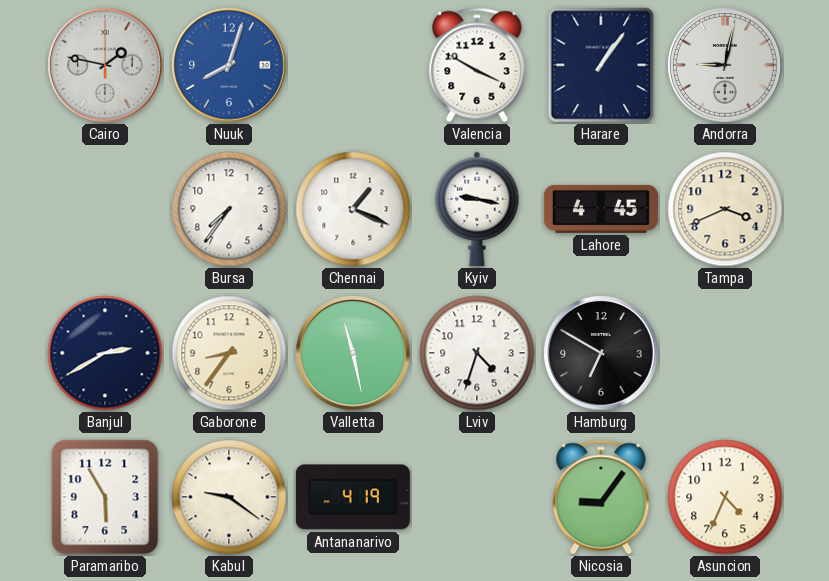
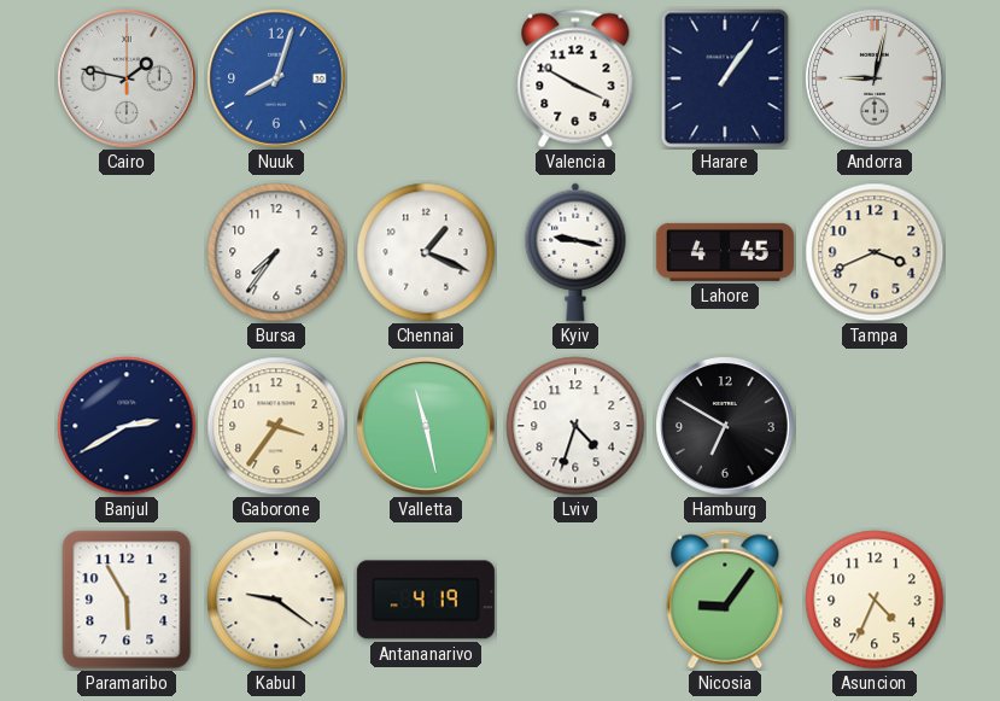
Gaborone: 8:36 -> 3:36
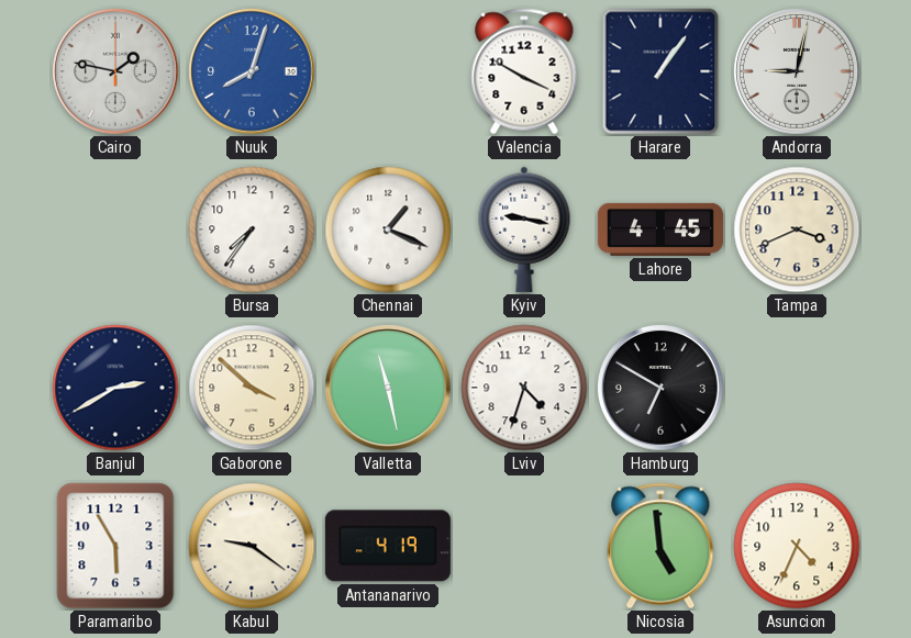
Gaborone: 3:36 -> 3:52
Nicosia: 9:06 -> 4:59
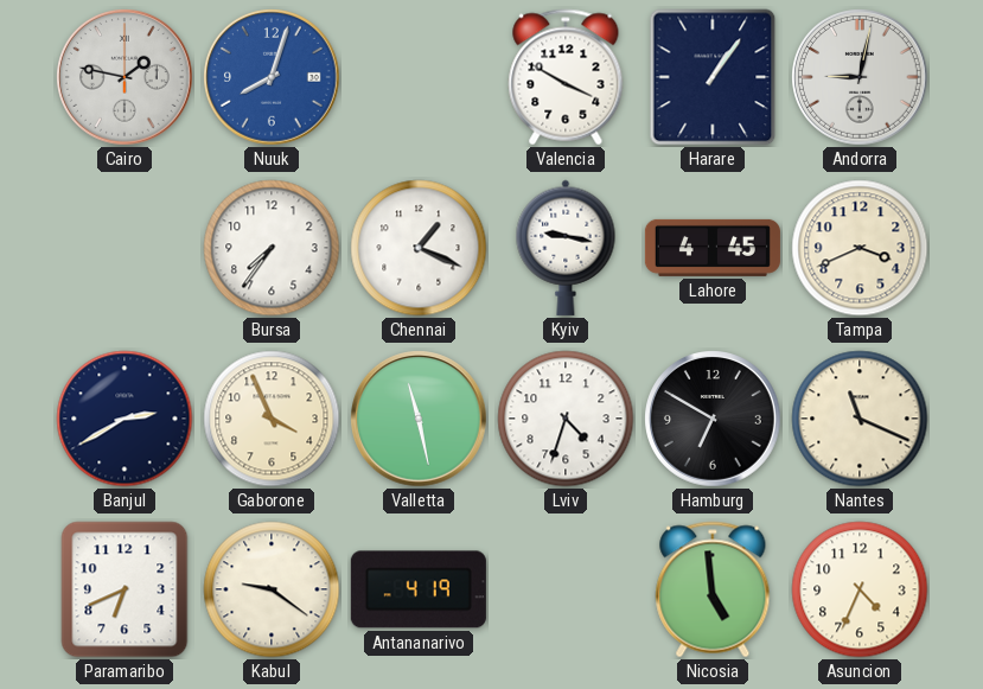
Gaborone: 3:52 -> 3:56
Nantes: none -> 11:19
Paramaribo: 5:55 -> 6:41
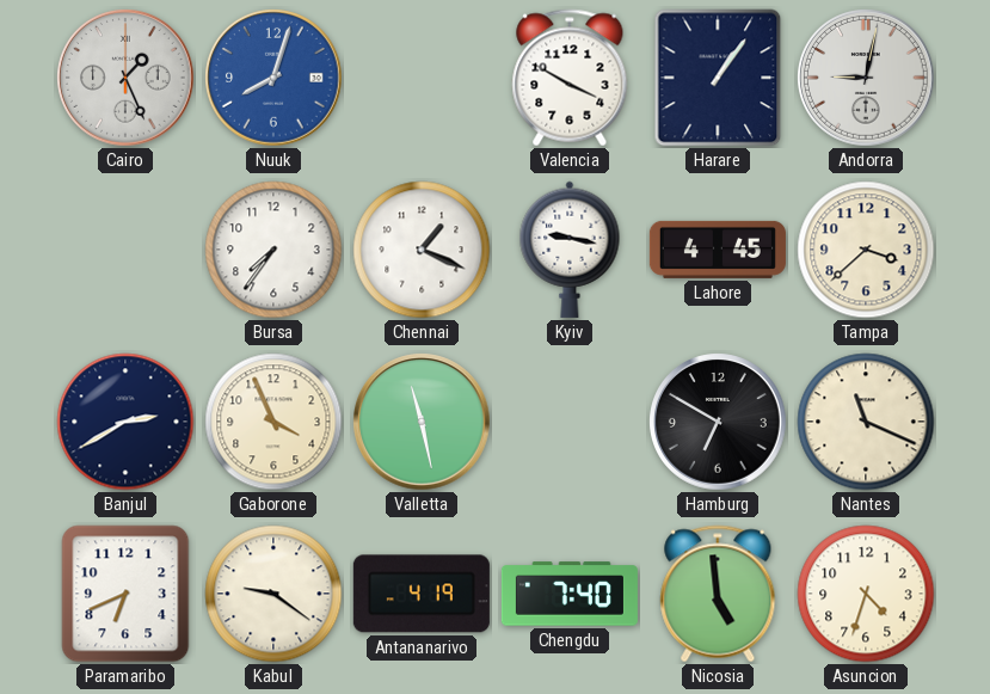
Cairo: 1:47 -> 1:26
Tampa: 3:41 -> 3:38
Lviv: 4:33 -> none
Chengdu: none -> 7:40
Asuncion: 4:34 -> 4:33
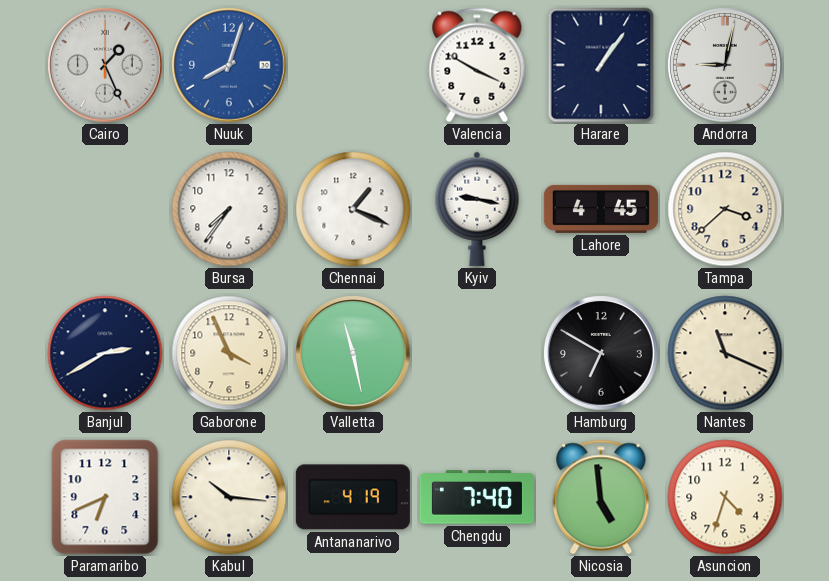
Kabul: 9:21 -> 10:16
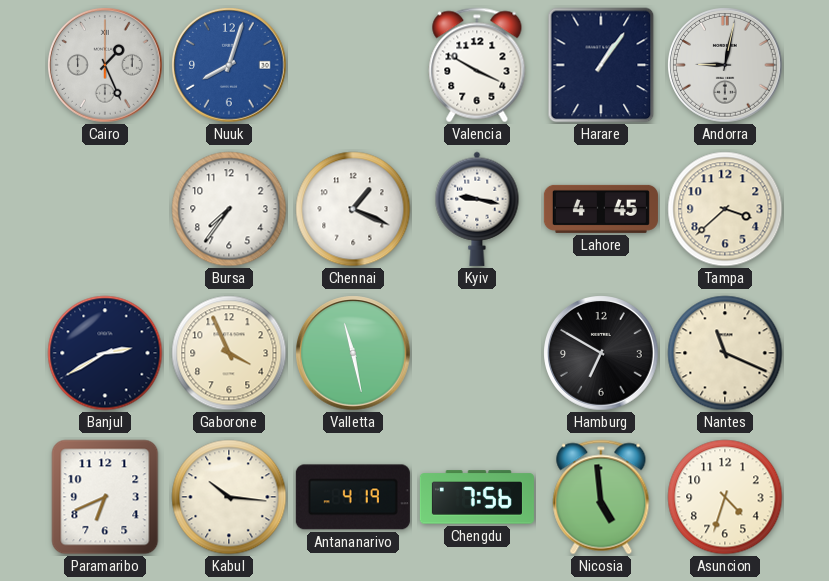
Chengdu: 7:40 -> 7:56
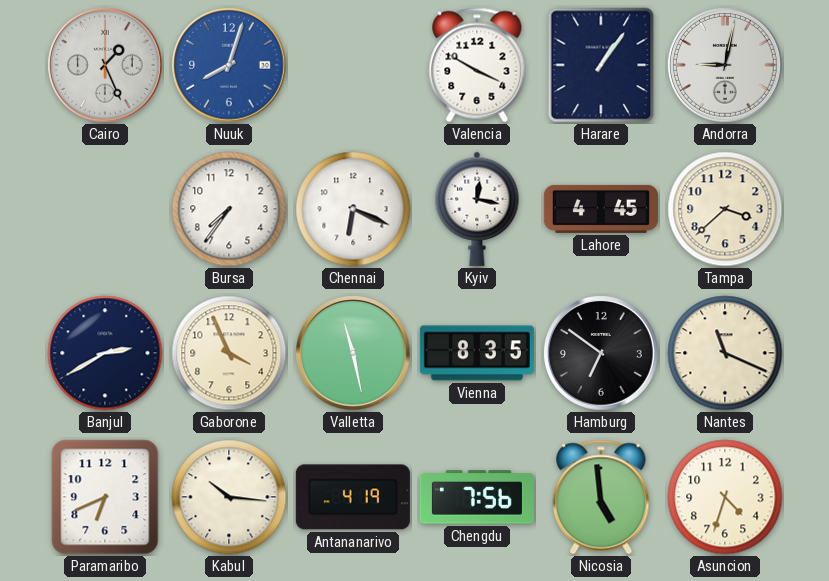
Chennai: 1:19 -> 6:19
Kyiv: 9:17 -> 12:17
Vienna: none -> 8:35
Hamburg: 6:50 -> 6:51
